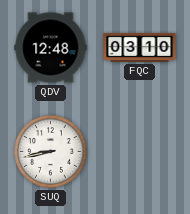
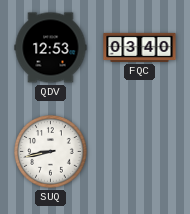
QDV: 12:48 -> 12:53
FQC: 03:10 -> 03:40
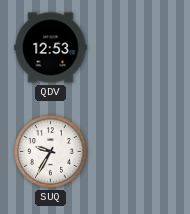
FQC: 03:40 -> none
SUQ: 8:43 -> 9:35
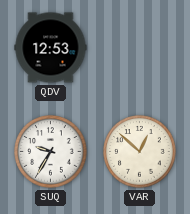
VAR: none -> 12:52
